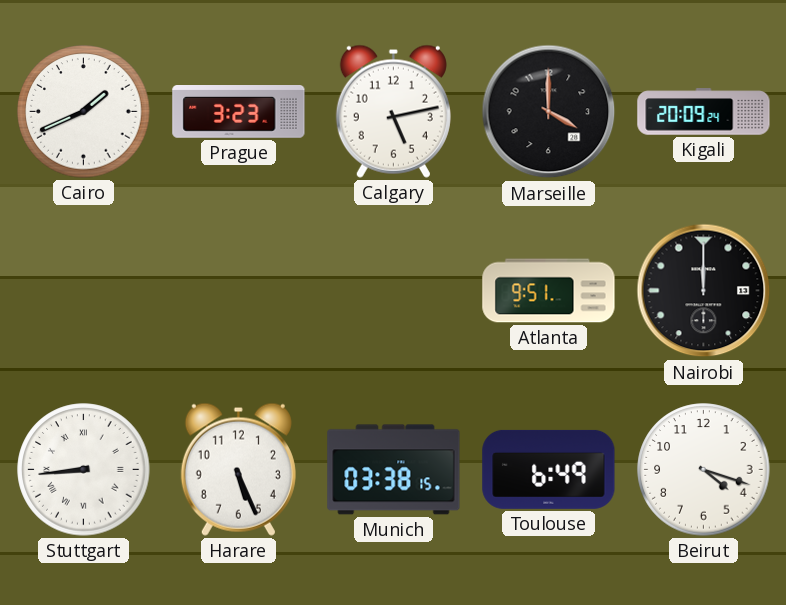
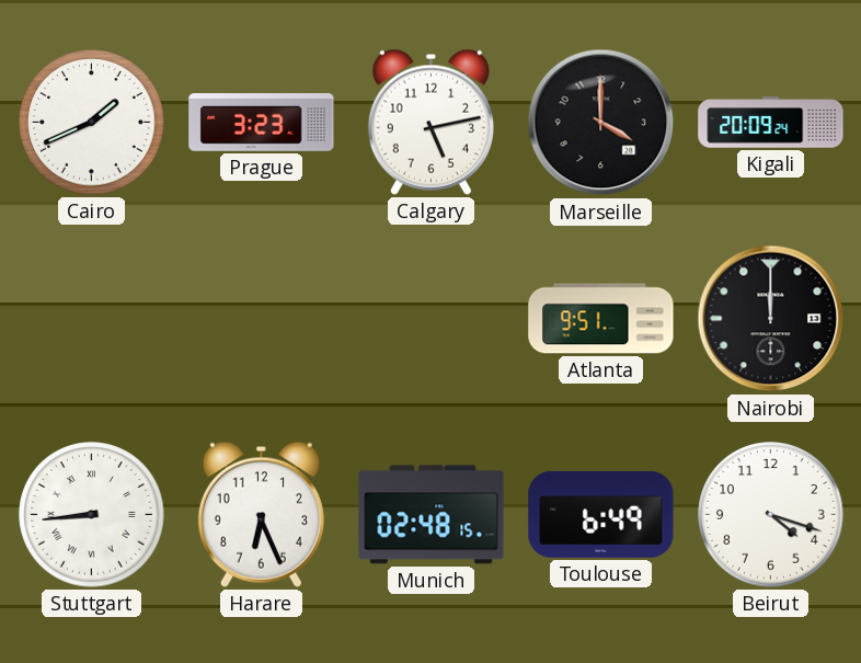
Harare: 5:26 -> 6:26
Munich: 03:38 -> 02:48
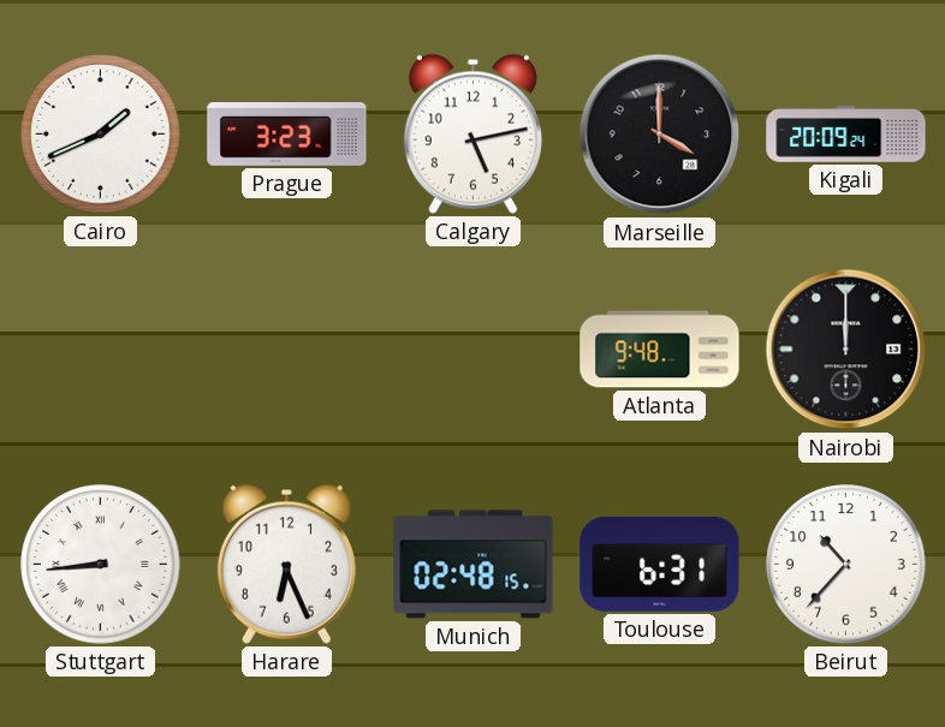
Atlanta: 9:51 -> 9:48
Toulouse: 6:49 -> 6:31
Beirut: 4:18 -> 10:37
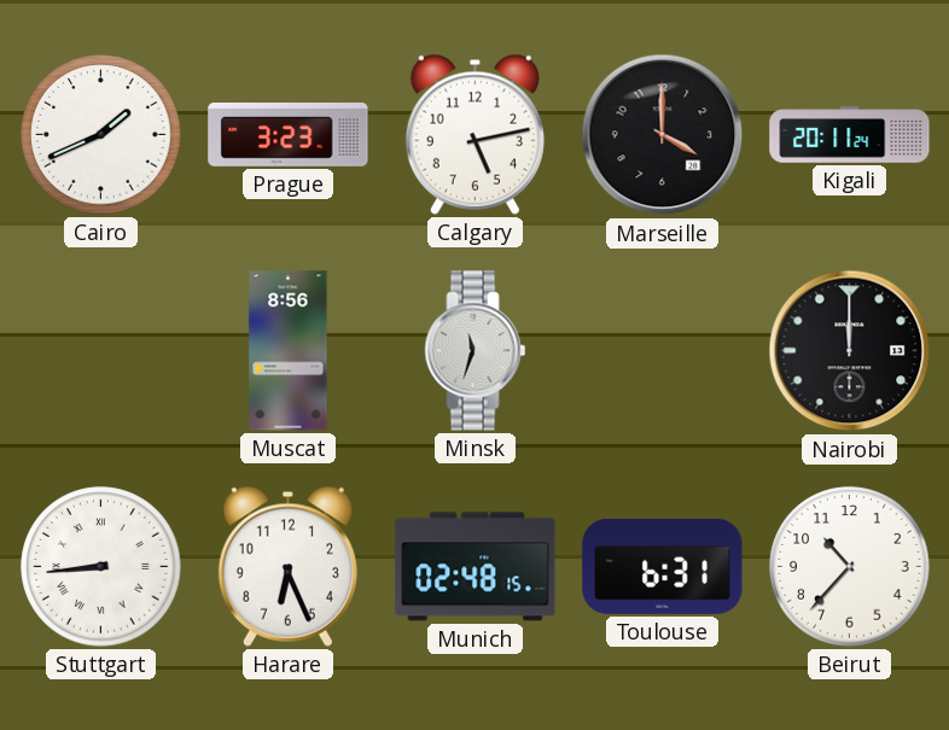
Kigali: 20:09 -> 20:11
Muscat: none -> 8:56
Minsk: none -> 11:33
Atlanta: 9:48 -> none
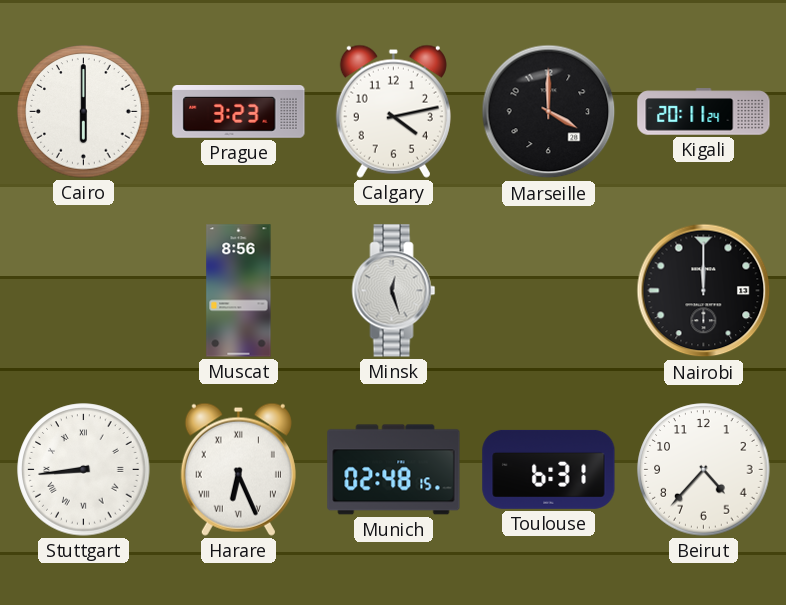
Cairo: 1:41 -> 6:00
Calgary: 5:13 -> 4:13
Minsk: 11:33 -> 12:27
Harare numerals: Arabic -> Roman
Beirut: 10:37 -> 4:37
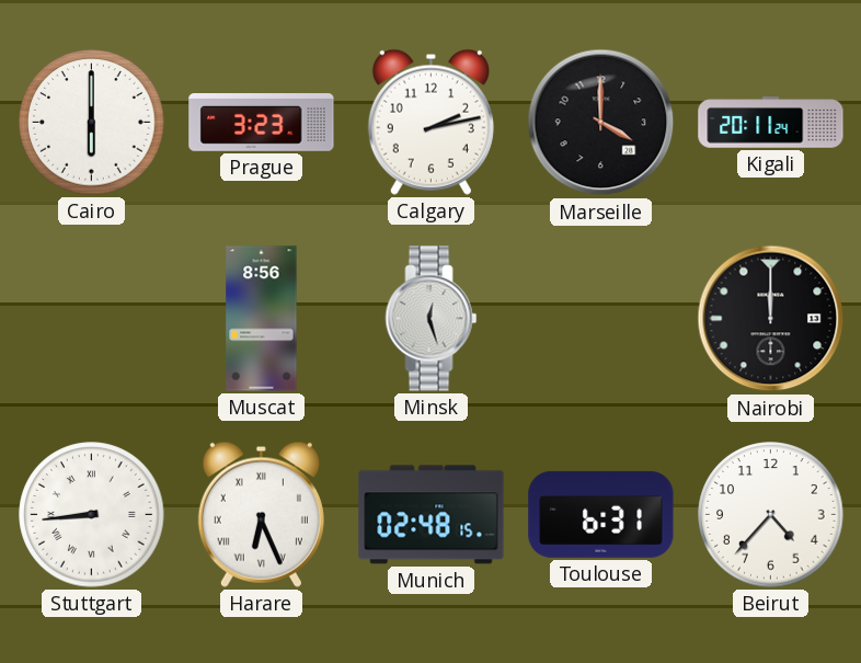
Calgary: 4:13 -> 2:13
